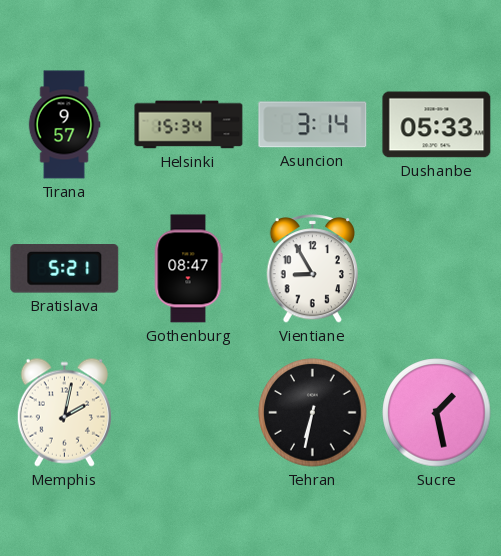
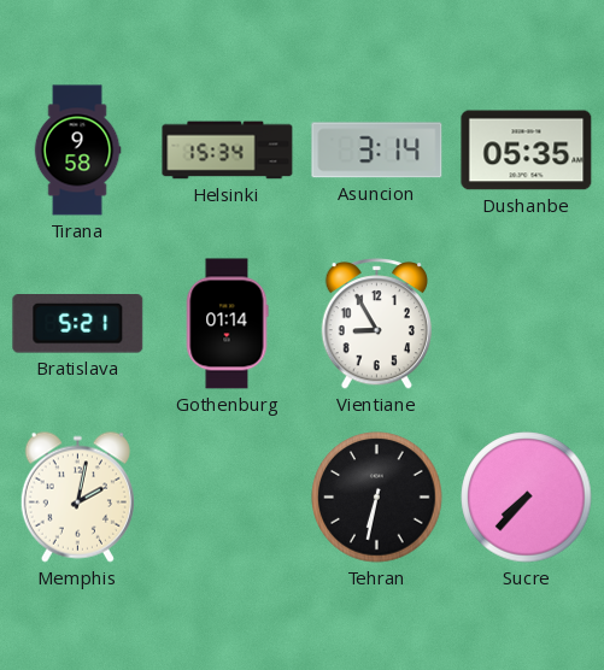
Tirana: 9:57 -> 9:58
Dushanbe: 05:33 -> 05:35
Gothenburg: 08:47 -> 01:14
Sucre: 1:28 -> 7:37
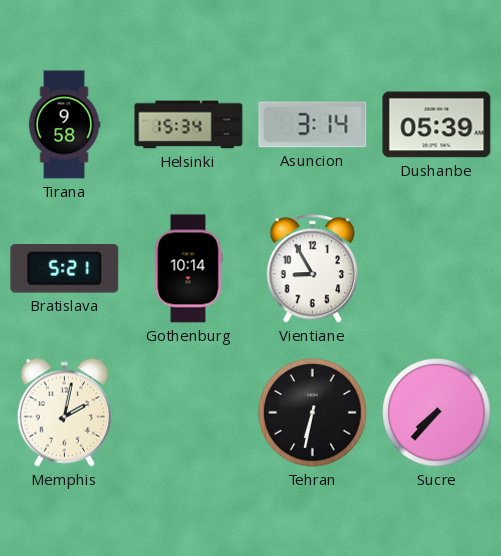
Dushanbe: 05:35 -> 05:39
Gothenburg: 01:14 -> 10:14
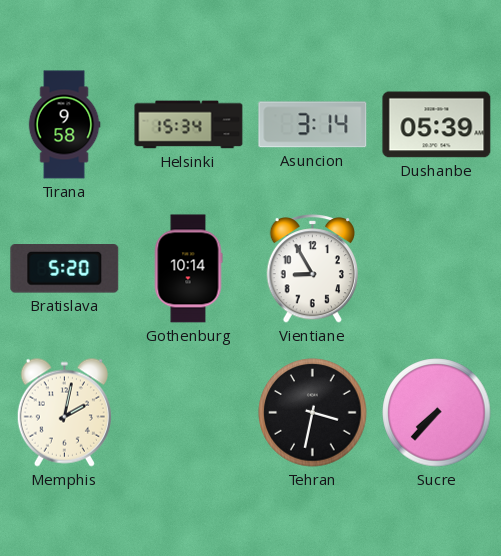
Bratislava: 5:21 -> 5:20
Tehran: 6:32 -> 3:32
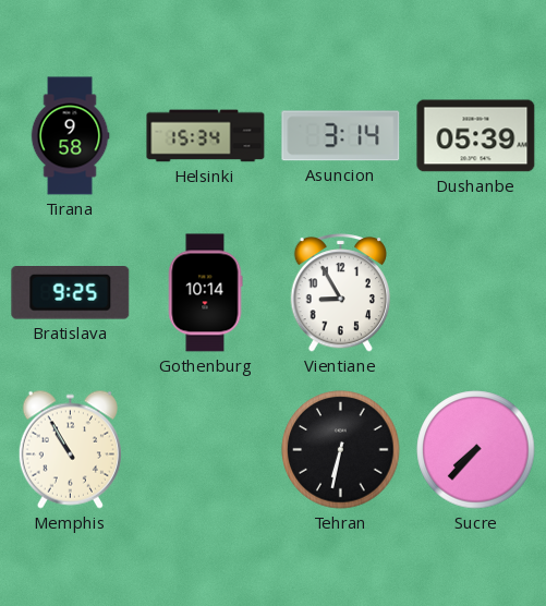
Bratislava: 5:20 -> 9:25
Memphis: 2:02 -> 10:55
Tehran: 3:32 -> 6:32
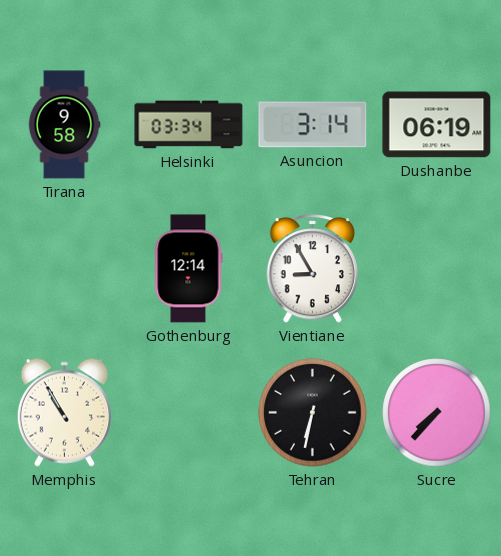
Helsinki: 15:34 -> 03:34
Dushanbe: 05:39 -> 06:19
Bratislava: 9:25 -> none
Gothenburg: 10:14 -> 12:14
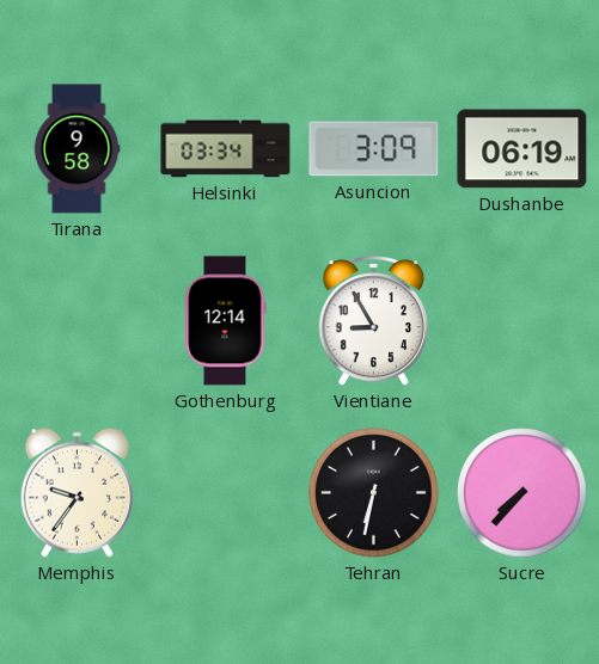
Asuncion: 3:14 -> 3:09
Memphis: 10:55 -> 9:36
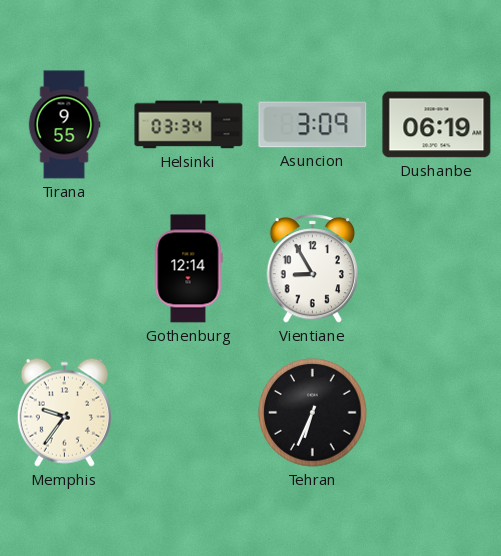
Tirana: 9:58 -> 9:55
Tehran: 6:32 -> 6:34
Sucre: 7:37 -> none
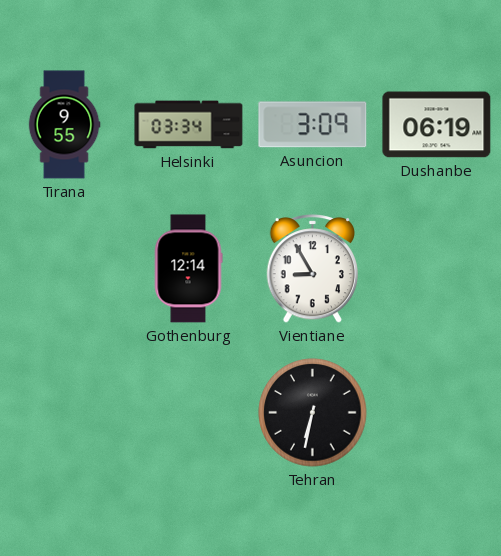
Memphis: 9:36 -> none
Tehran: 6:34 -> 6:32
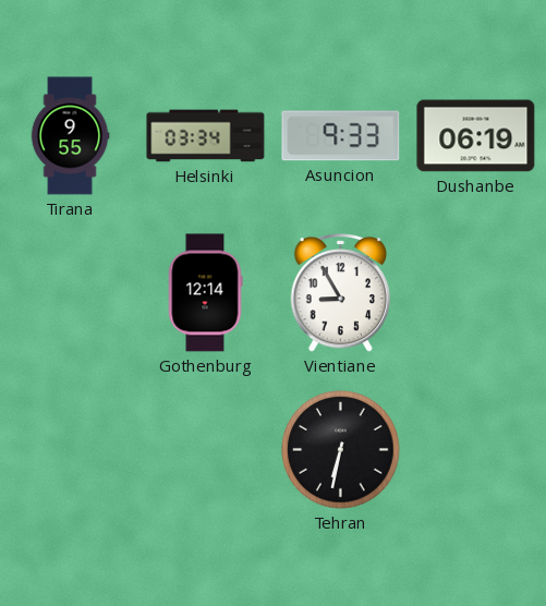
Asuncion: 3:09 -> 9:33
